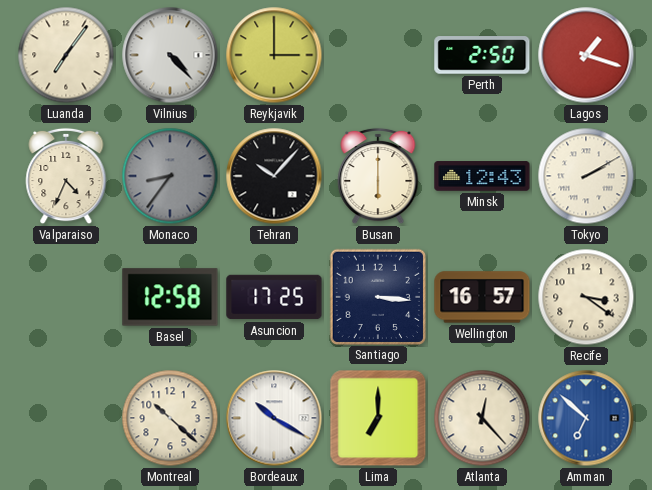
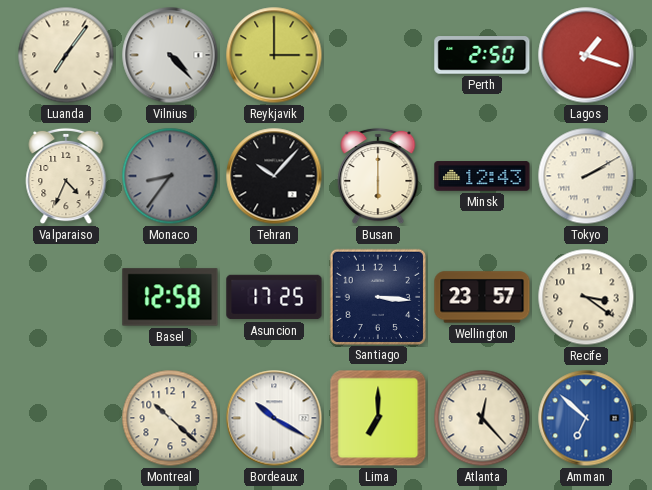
Wellington: 16:57 -> 23:57
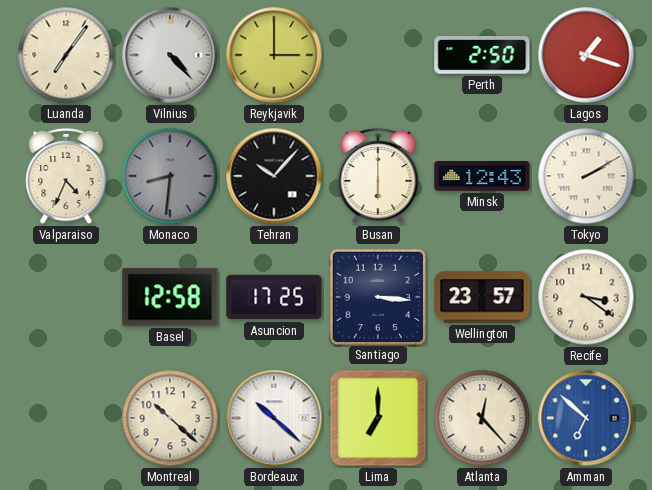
Monaco: 8:36 -> 8:31
Bordeaux: 10:20 -> 10:22
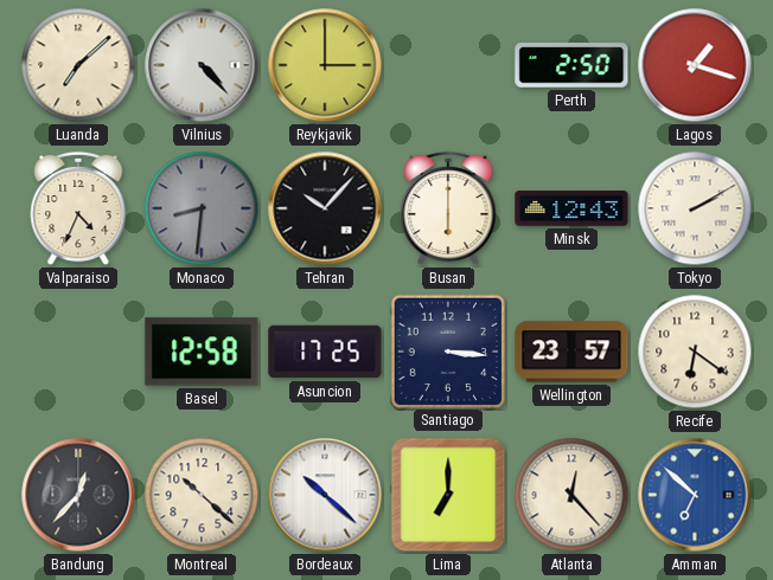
Luanda: 7:06 -> 7:08
Recife: 3:21 -> 6:21
Bandung: none -> 12:37
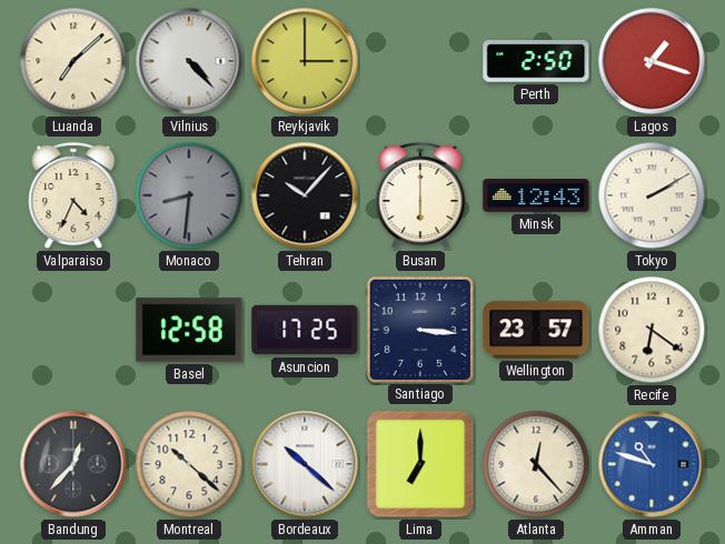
Amman: 6:52 -> 10:48
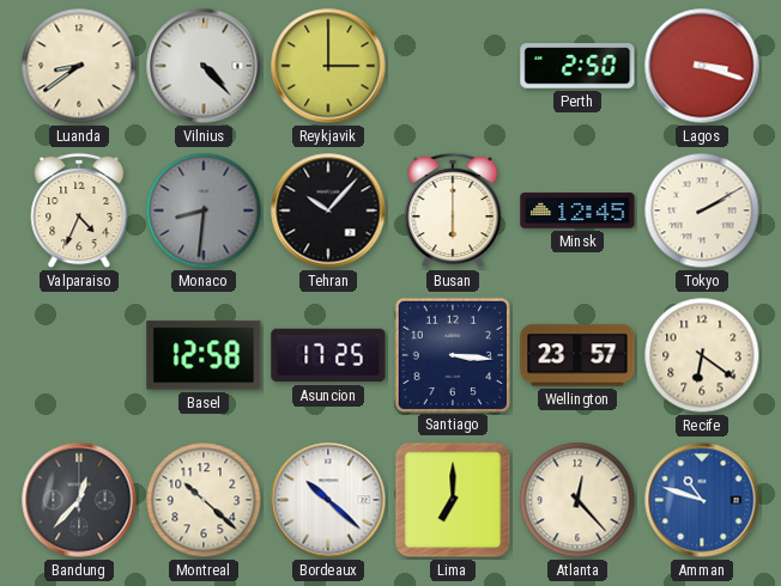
Luanda: 7:08 -> 8:39
Lagos: 1:18 -> 3:18
Minsk: 12:43 -> 12:45
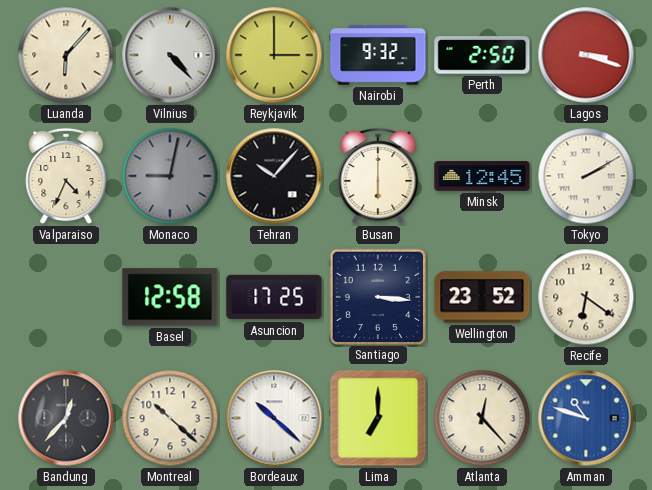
Luanda: 8:39 -> 6:07
Nairobi: none -> 9:32
Monaco: 8:31 -> 9:02
Wellington: 23:57 -> 23:52
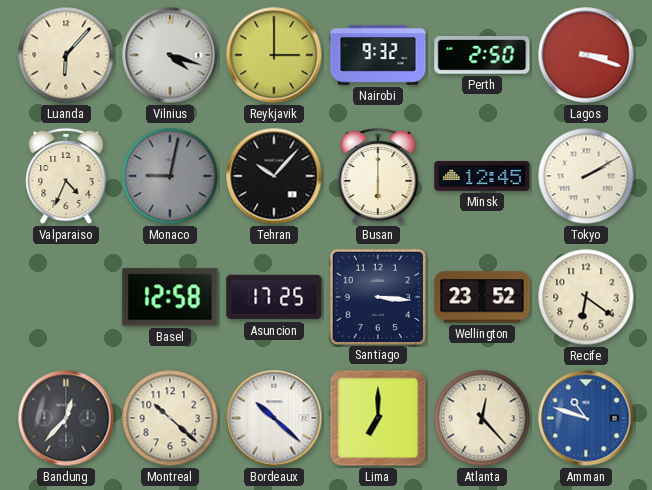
Vilnius: 4:23 -> 4:18
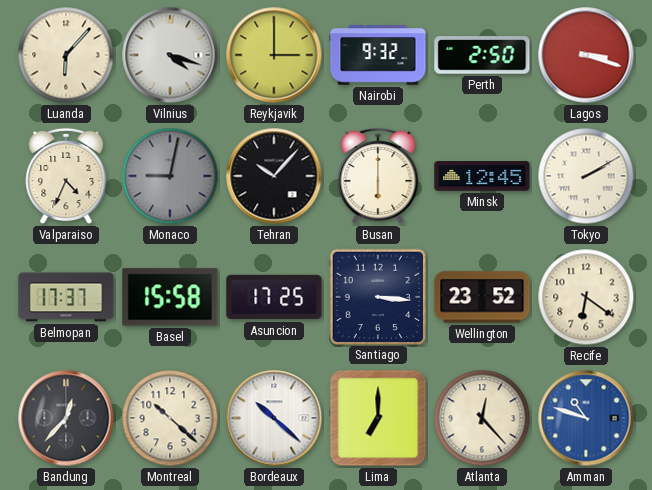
Belmopan: none -> 17:37
Basel: 12:58 -> 15:58
